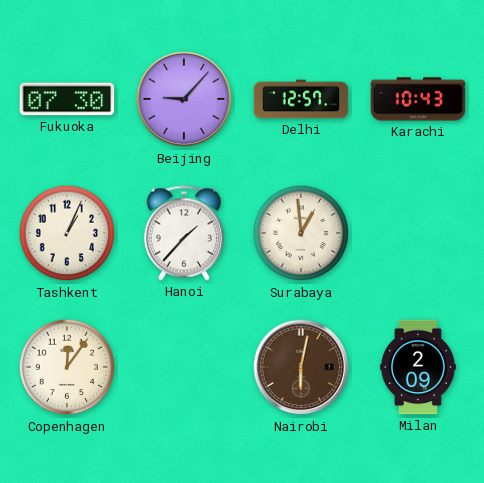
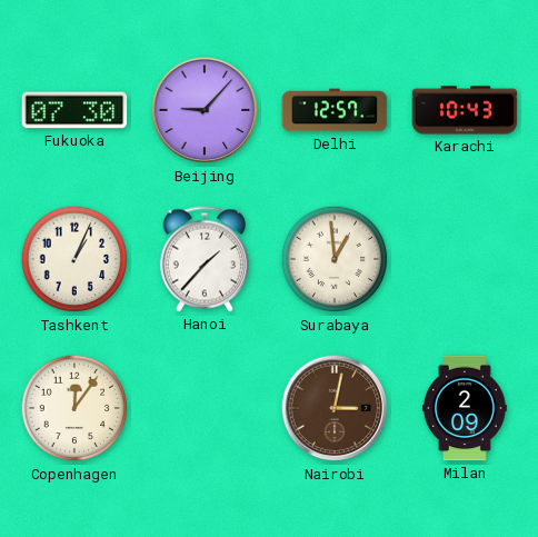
Nairobi: 6:02 -> 3:02
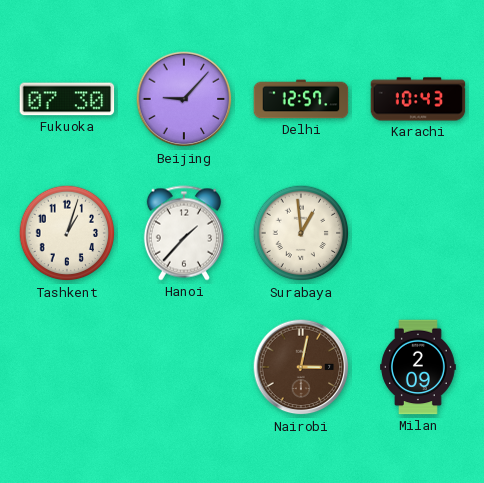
Tashkent: 1:04 -> 1:03
Copenhagen: 12:06 -> none
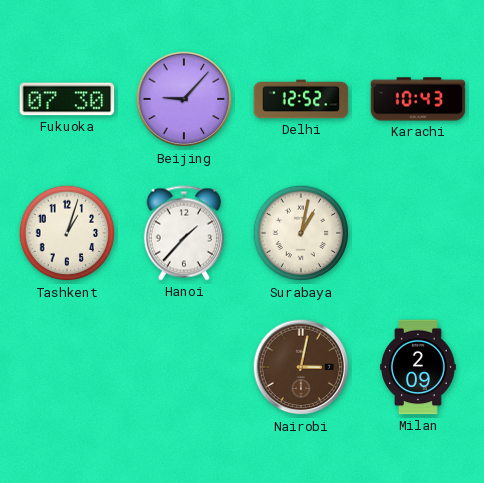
Delhi: 12:57 -> 12:52
Surabaya: 12:59 -> 1:02
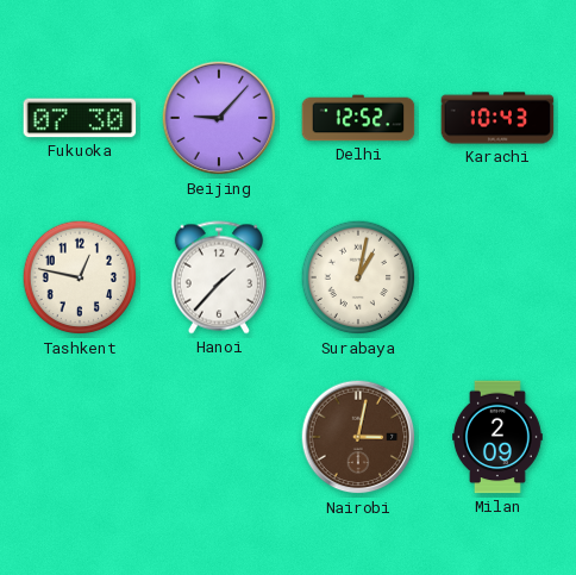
Tashkent: 1:03 -> 12:47
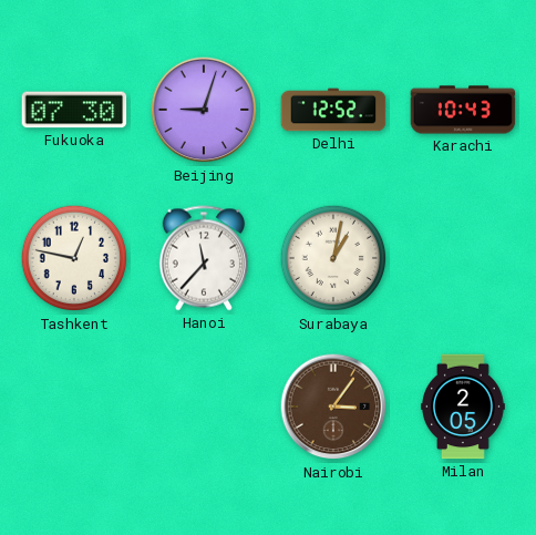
Beijing: 9:07 -> 9:03
Hanoi: 1:37 -> 11:37
Nairobi: 3:02 -> 3:06
Milan: 2:09 -> 2:05
